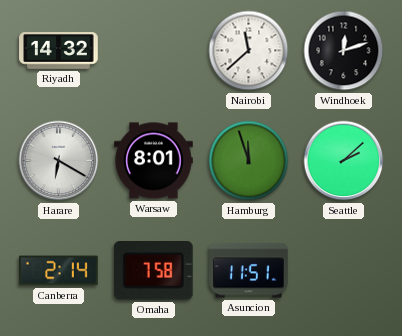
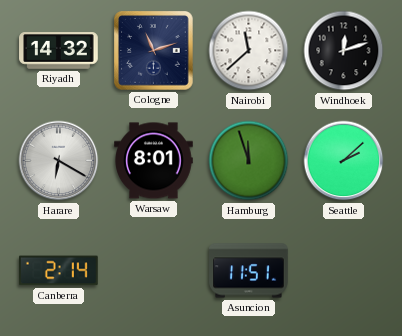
Cologne: none -> 11:12
Omaha: 7:58 -> none
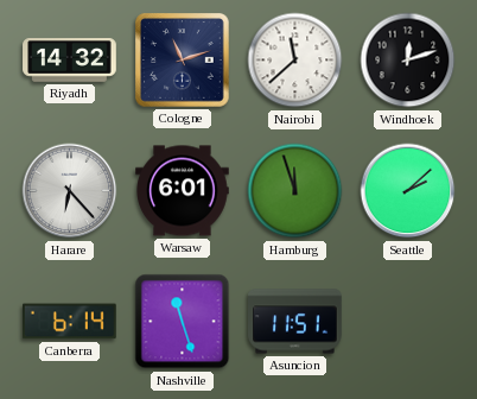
Harare: 6:20 -> 6:23
Warsaw: 8:01 -> 6:01
Canberra: 2:14 -> 6:14
Nashville: none -> 11:27
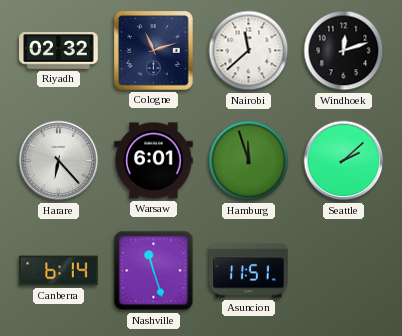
Riyadh: 14:32 -> 02:32
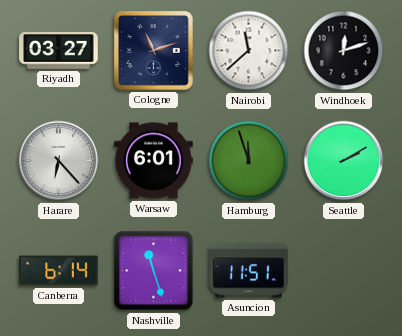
Riyadh: 02:32 -> 03:27
Seattle: 2:08 -> 2:10
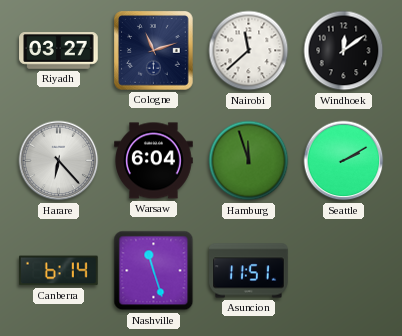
Windhoek: 12:12 -> 12:09
Warsaw: 6:01 -> 6:04
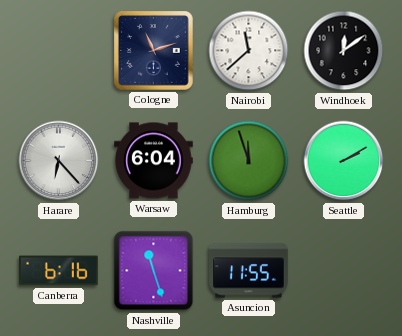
Riyadh: 03:27 -> none
Canberra: 6:14 -> 6:16
Asuncion: 11:51 -> 11:55
